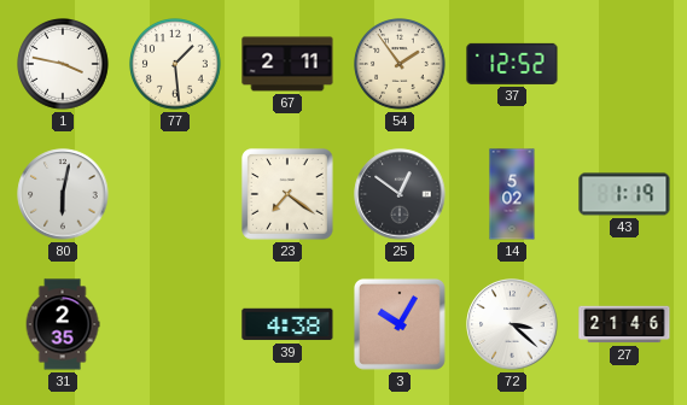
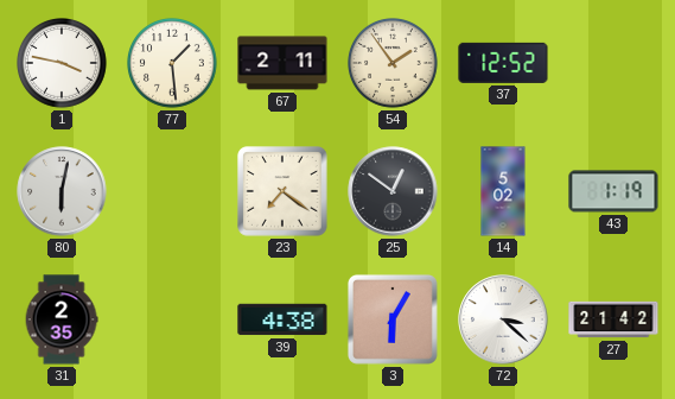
3: 10:05 -> 6:05
27: 21:46 -> 21:42
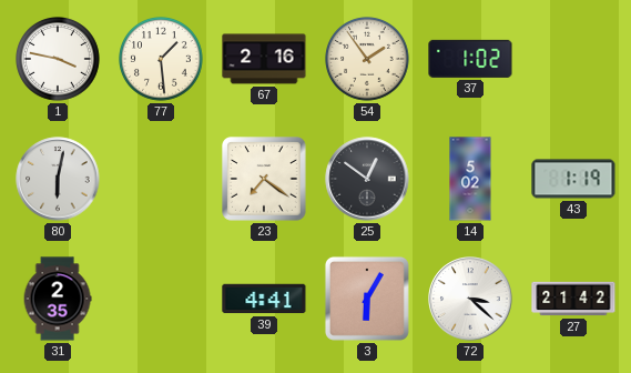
67: 2:11 -> 2:16
37: 12:52 -> 1:02
39: 4:38 -> 4:41
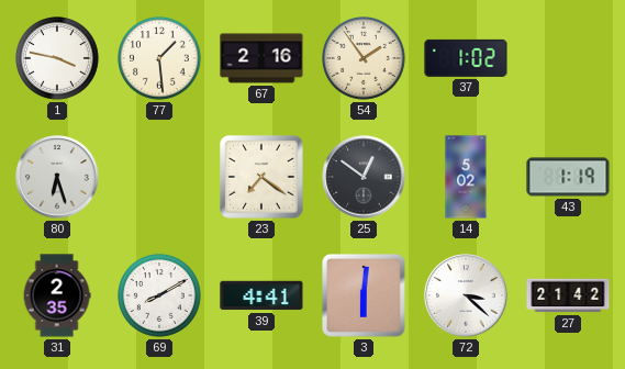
80: 6:02 -> 6:27
69: none -> 8:10
3: 6:05 -> 6:01
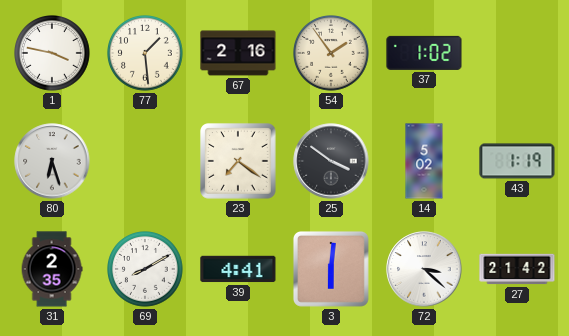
25: 12:51 -> 3:51
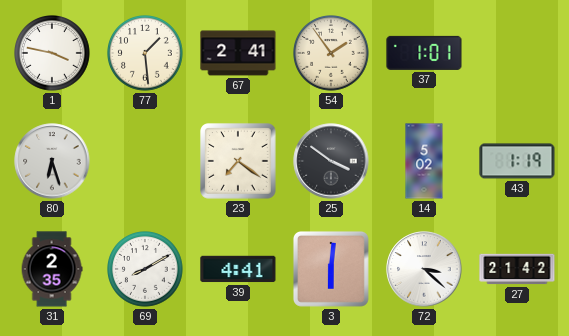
67: 2:16 -> 2:41
37: 1:02 -> 1:01
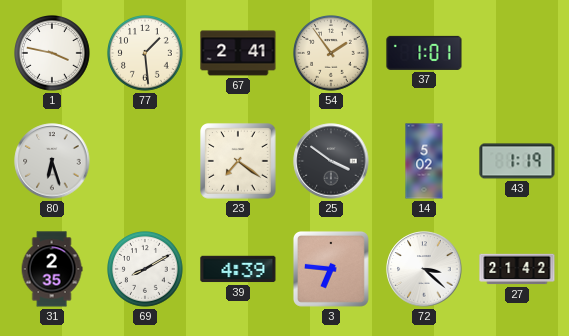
39: 4:41 -> 4:39
3: 6:01 -> 6:46
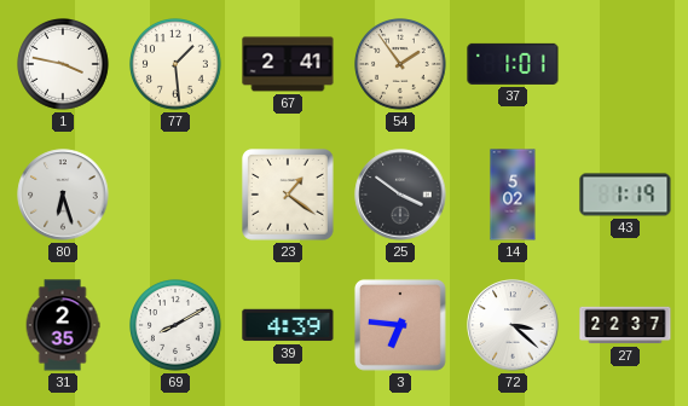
23: 7:21 -> 1:21
27: 21:42 -> 22:37
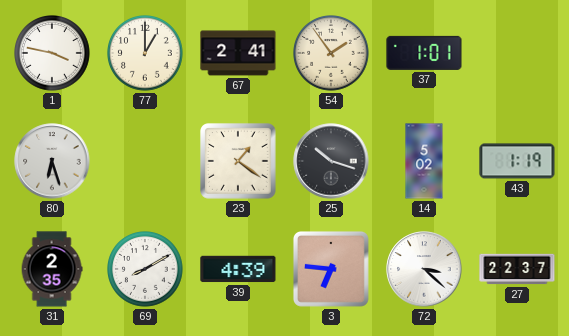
77: 1:29 -> 1:00
25: 3:51 -> 10:18
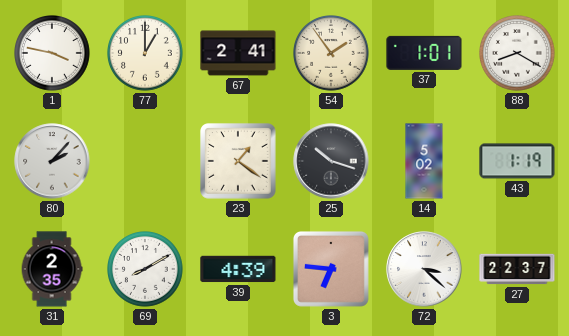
88: none -> 8:20
80: 6:27 -> 2:07
